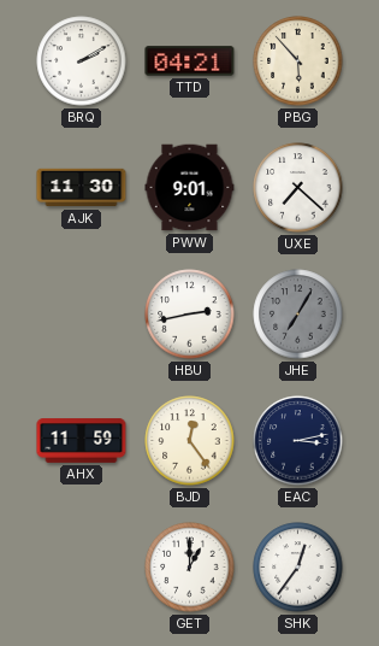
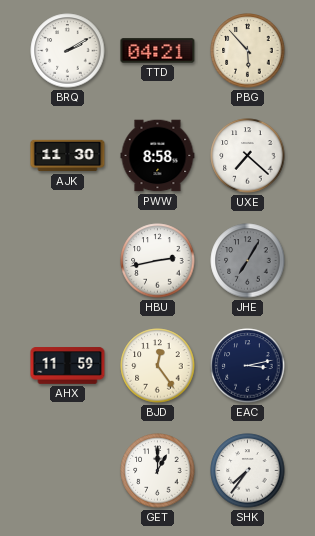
PWW: 9:01 -> 8:58
SHK: 12:36 -> 7:36
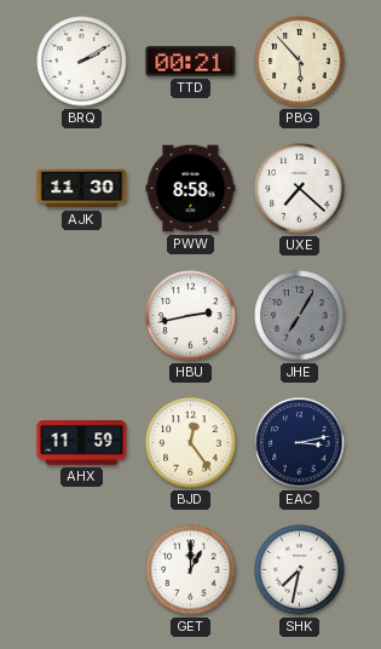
TTD: 04:21 -> 00:21
SHK: 7:36 -> 7:32
